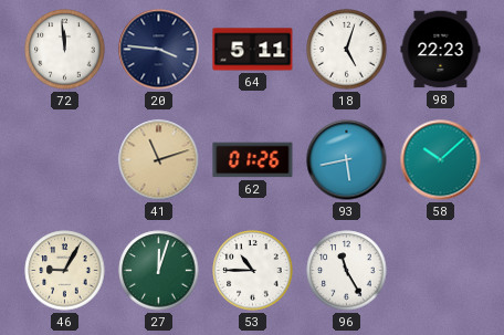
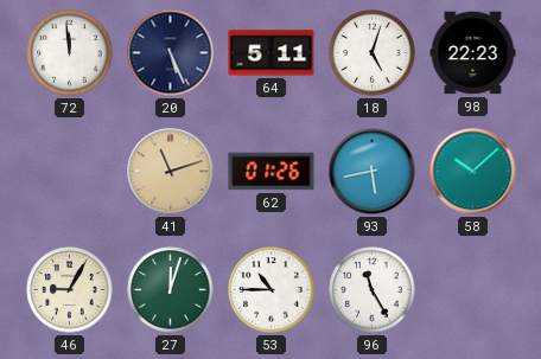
20: 3:46 -> 5:26
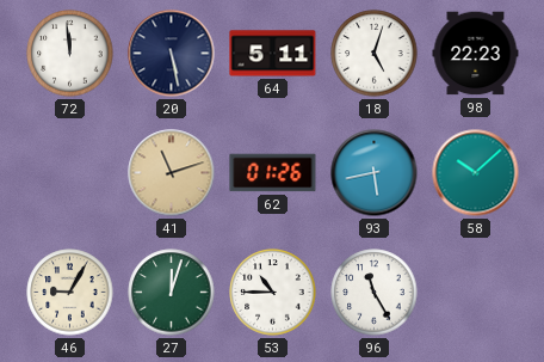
20: 5:26 -> 5:28
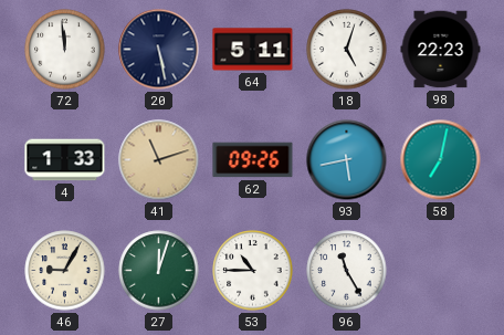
4: none -> 1:33
62: 01:26 -> 09:26
58: 10:08 -> 7:02
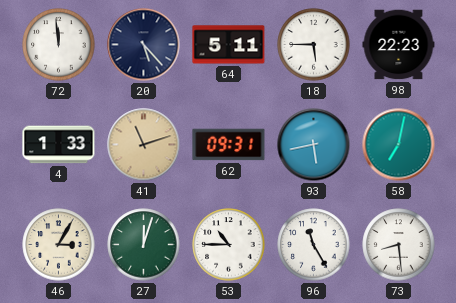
20: 5:28 -> 5:23
18: 5:03 -> 5:45
62: 09:26 -> 09:31
46: 9:05 -> 3:05
73: none -> 8:29
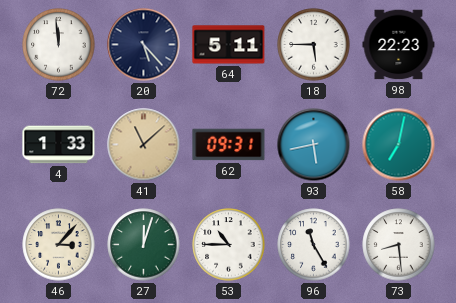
41: 11:12 -> 11:08
46: 3:05 -> 3:07
